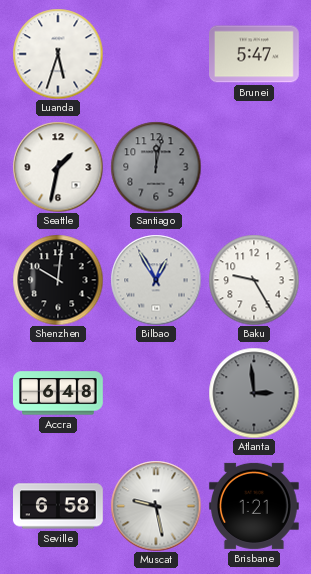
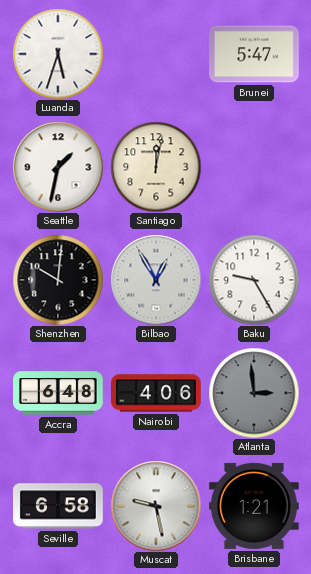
Santiago dial: grey -> cream
Nairobi: none -> 4:06
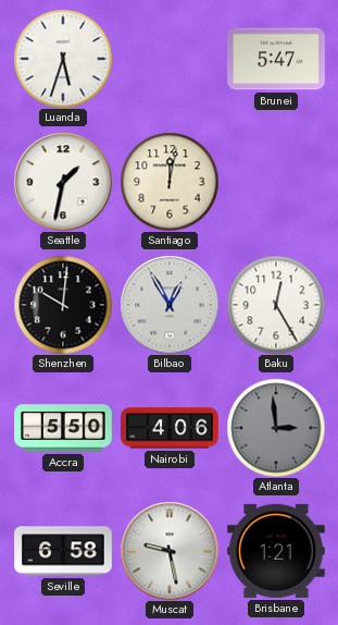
Baku: 9:25 -> 12:25
Accra: 6:48 -> 5:50
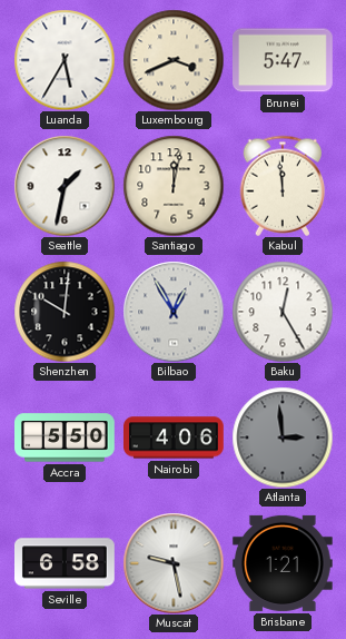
Luanda: 5:33 -> 5:35
Luxembourg: none -> 3:41
Kabul: none -> 11:59
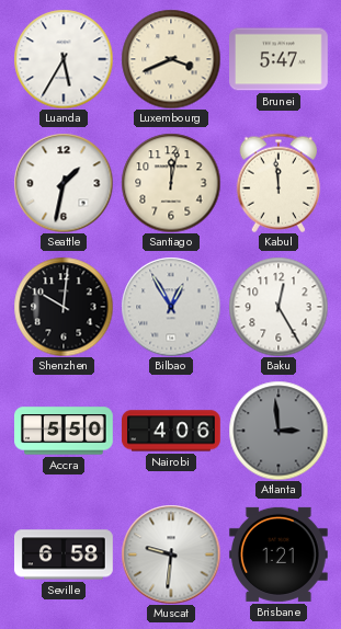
Muscat: 9:28 -> 9:31
